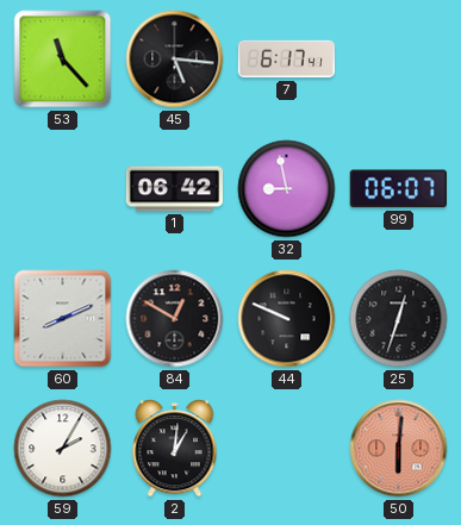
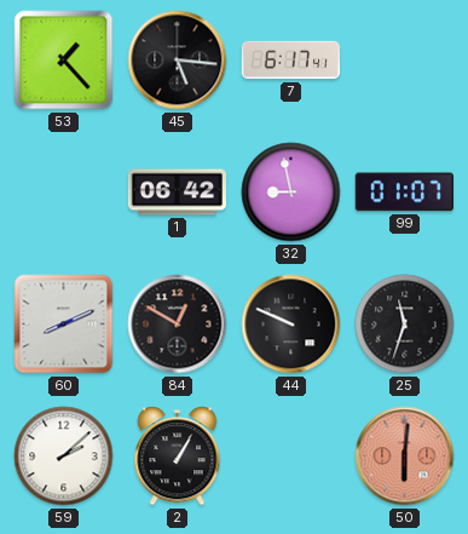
53: 11:23 -> 1:23
99: 06:07 -> 01:07
25: 12:33 -> 11:33
59: 2:05 -> 2:08
2: 1:01 -> 1:05
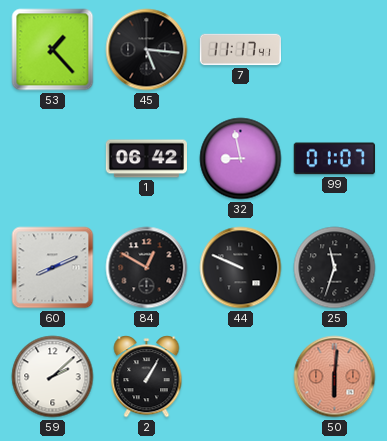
7: 6:17 -> 11:17
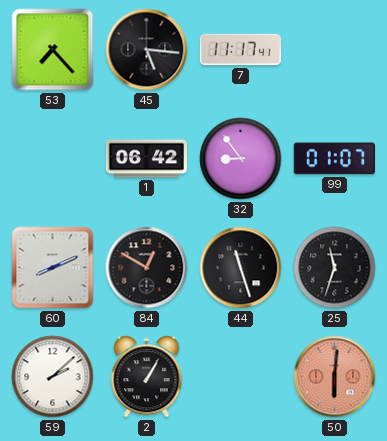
53: 1:23 -> 7:23
32: 8:58 -> 8:54
44: 9:49 -> 11:27
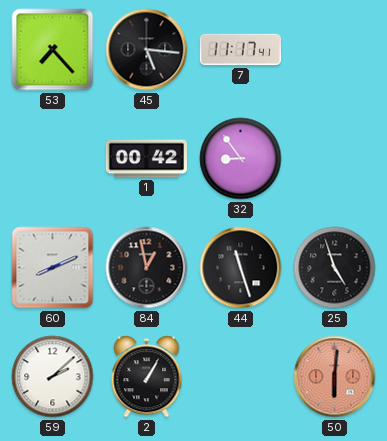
1: 06:42 -> 00:42
99: 01:07 -> none
84: 12:50 -> 12:58
25: 11:33 -> 4:57
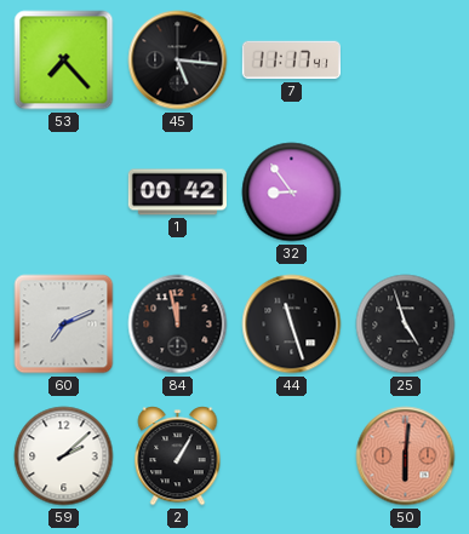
60: 8:11 -> 7:11
84: 12:58 -> 11:58
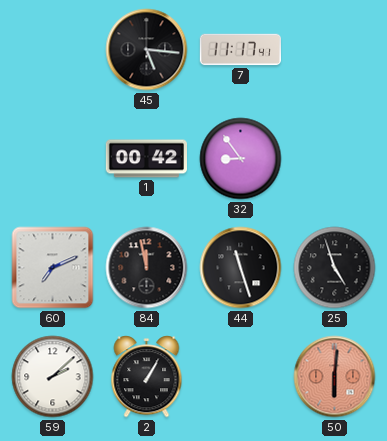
53: 7:23 -> none
